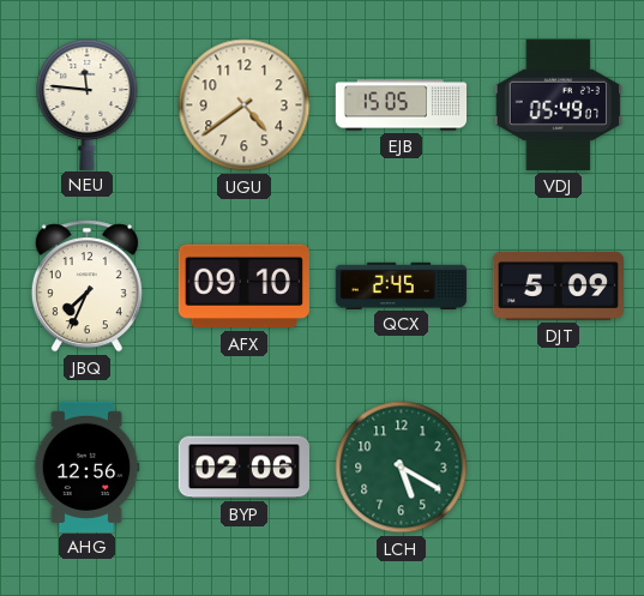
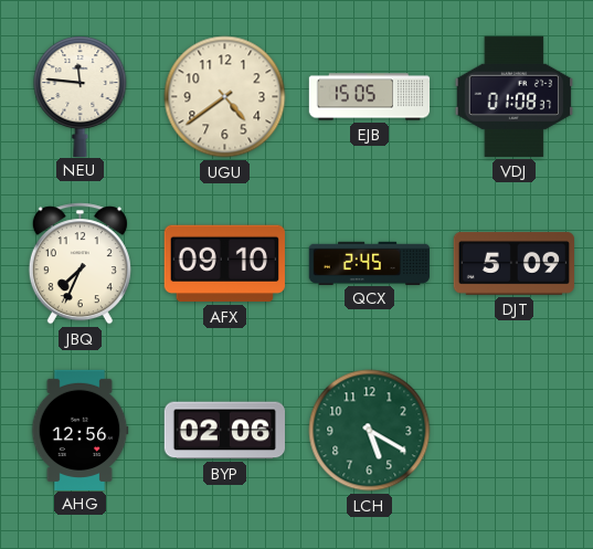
VDJ: 05:49 -> 01:08
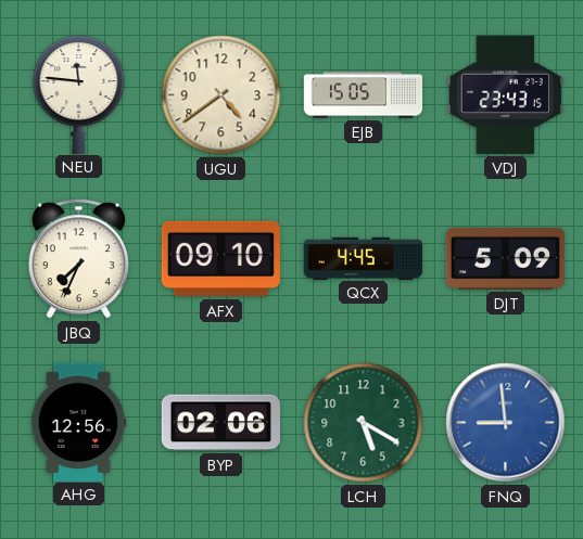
VDJ: 01:08 -> 23:43
QCX: 2:45 -> 4:45
FNQ: none -> 8:59
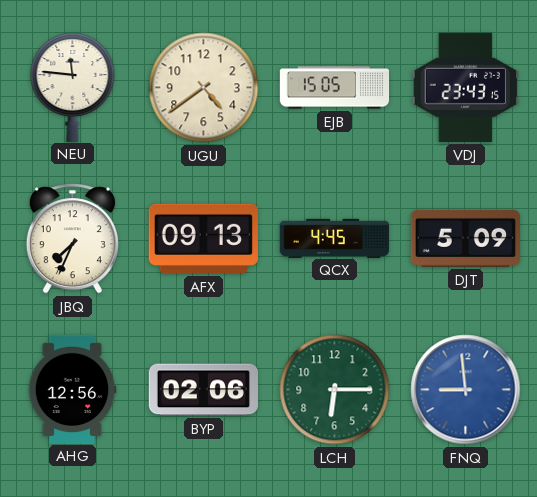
AFX: 09:10 -> 09:13
LCH: 5:20 -> 6:15
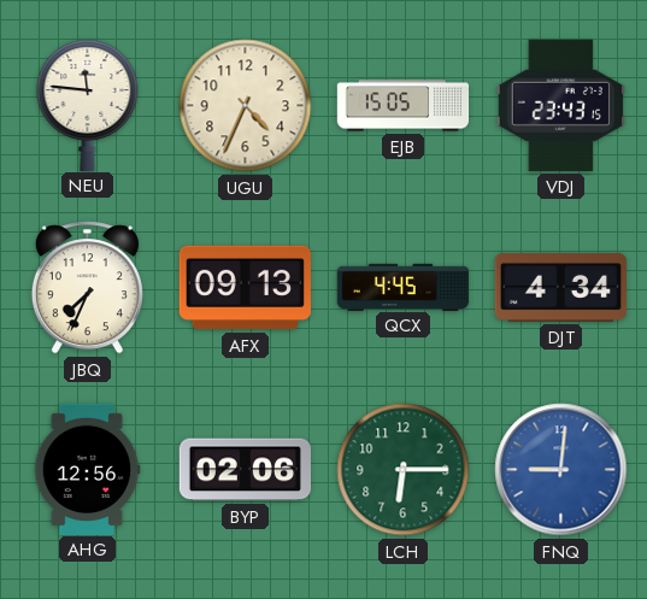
UGU: 4:39 -> 4:34
DJT: 5:09 -> 4:34
FNQ: 8:59 -> 9:01
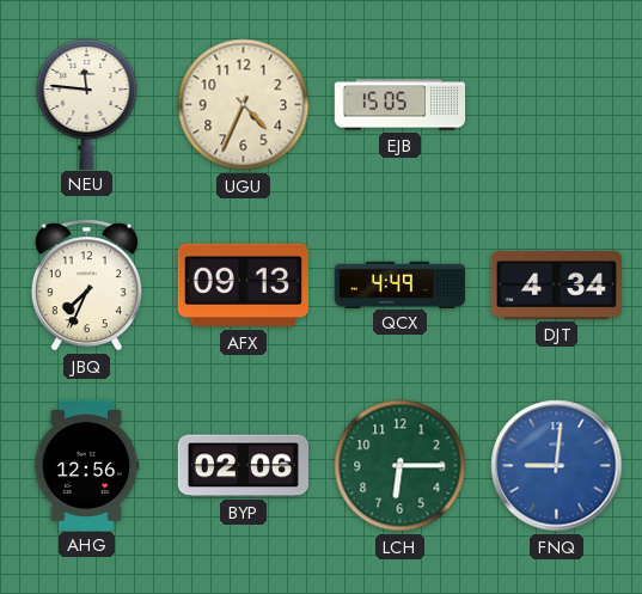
VDJ: 23:43 -> none
QCX: 4:45 -> 4:49
